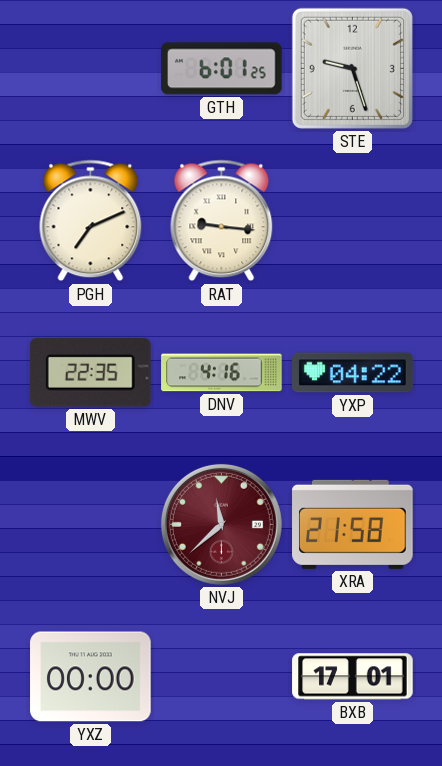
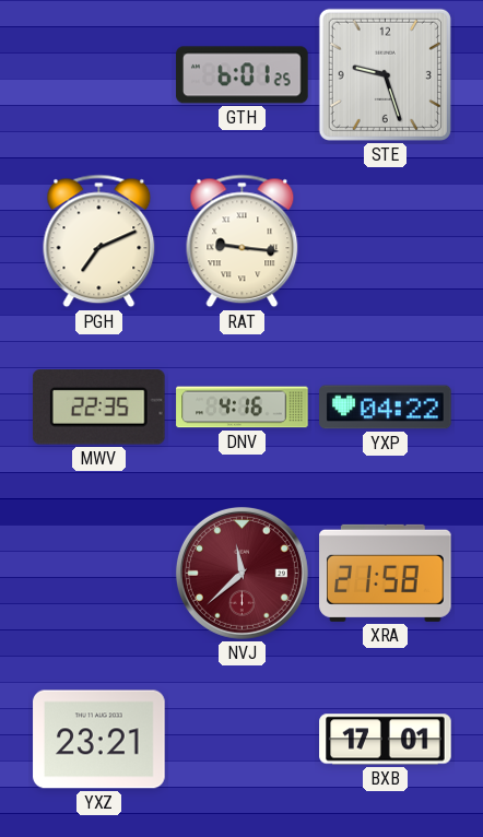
YXZ: 00:00 -> 23:21
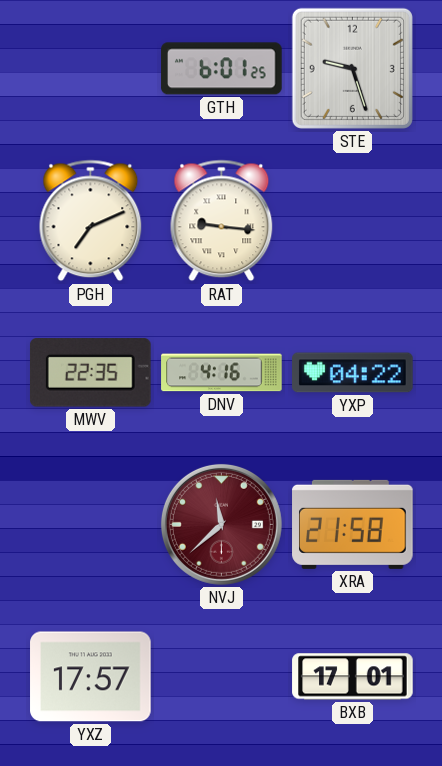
YXZ: 23:21 -> 17:57
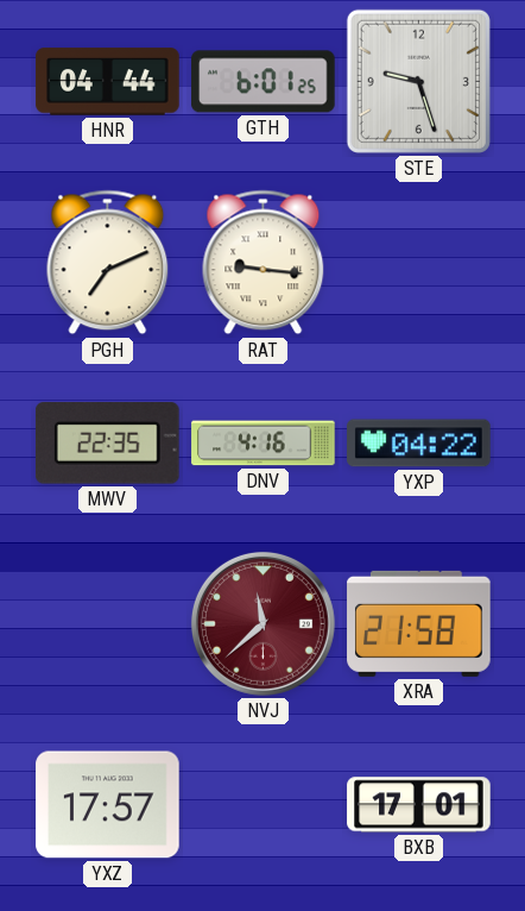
HNR: none -> 04:44
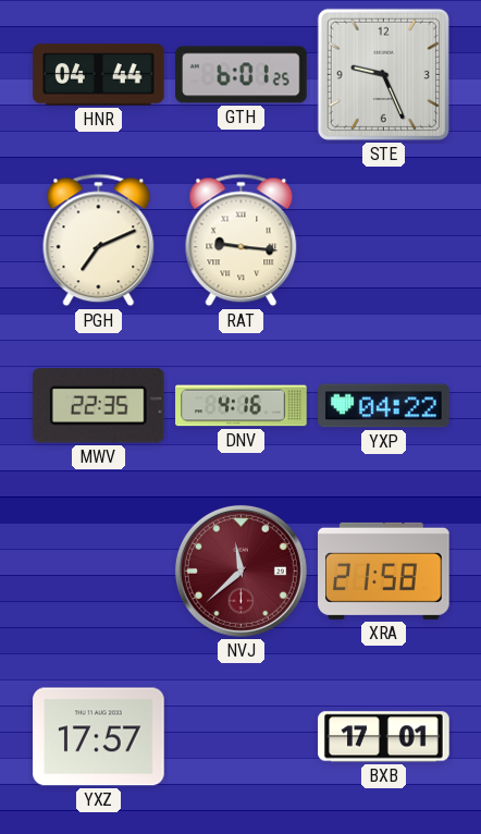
STE: 9:27 -> 9:26
